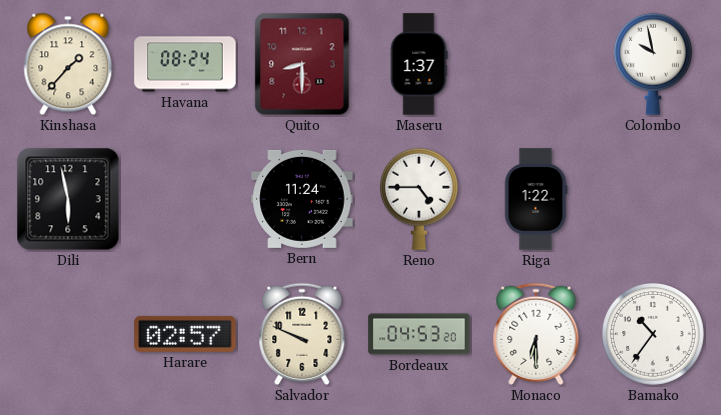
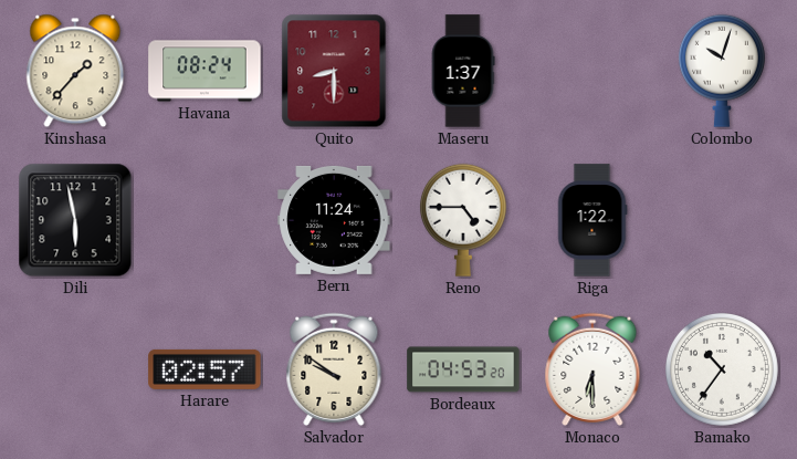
Colombo: 9:58 -> 10:03
Salvador: 9:49 -> 9:51
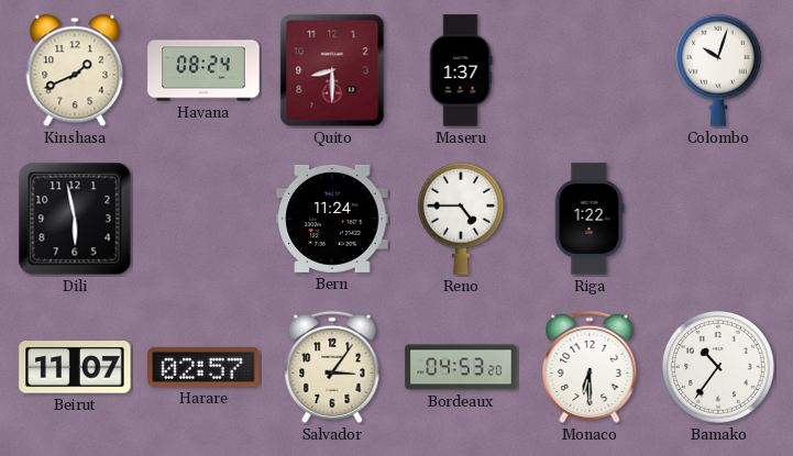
Kinshasa: 1:37 -> 1:41
Beirut: none -> 11:07
Salvador: 9:51 -> 3:06
